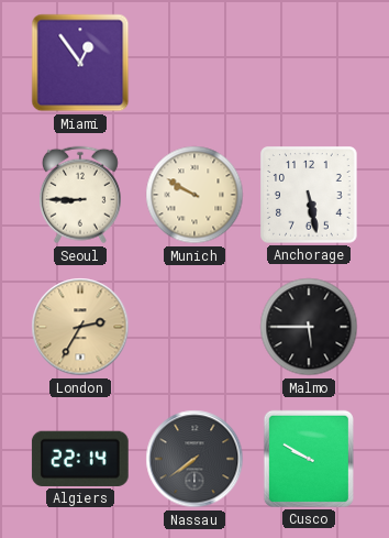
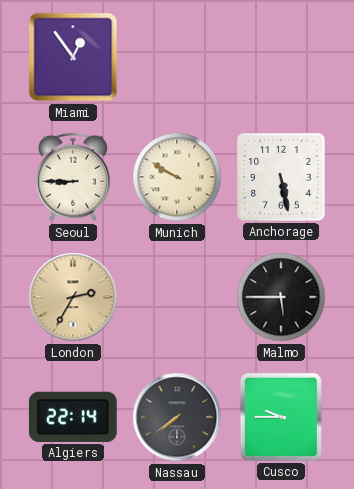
Cusco: 9:50 -> 9:45
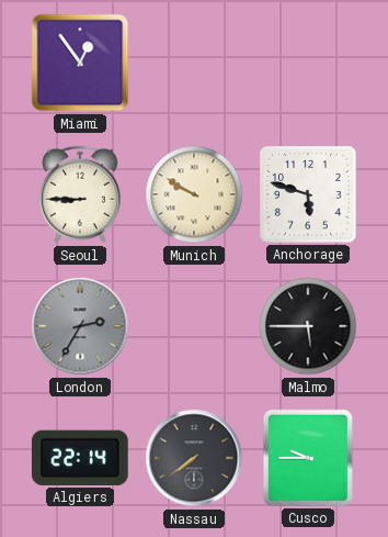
Anchorage: 5:28 -> 5:48
London dial: champagne -> grey
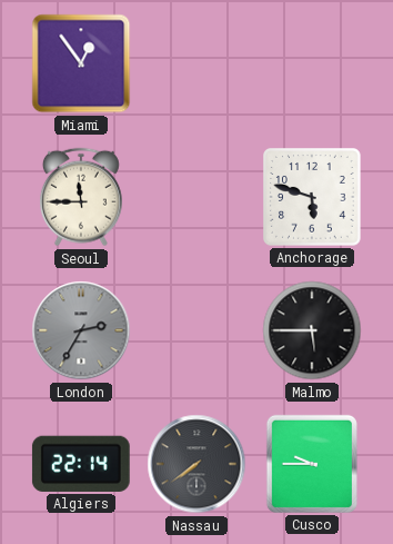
Seoul: 8:45 -> 11:45
Munich: 9:50 -> none
